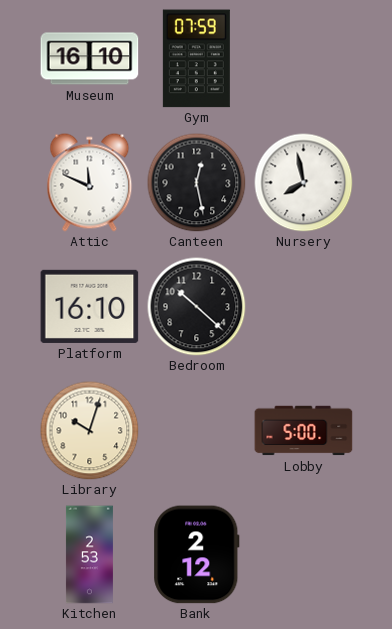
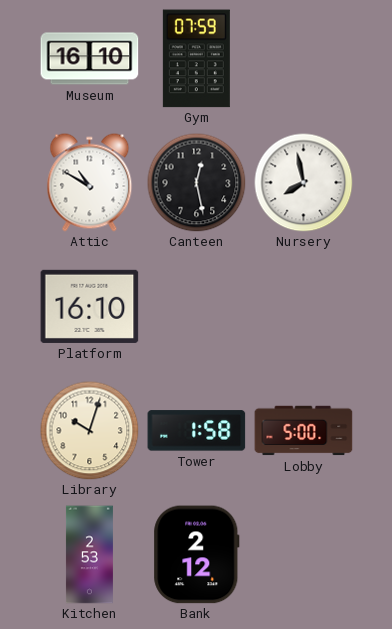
Attic: 11:49 -> 10:50
Bedroom: 10:22 -> none
Tower: none -> 1:58
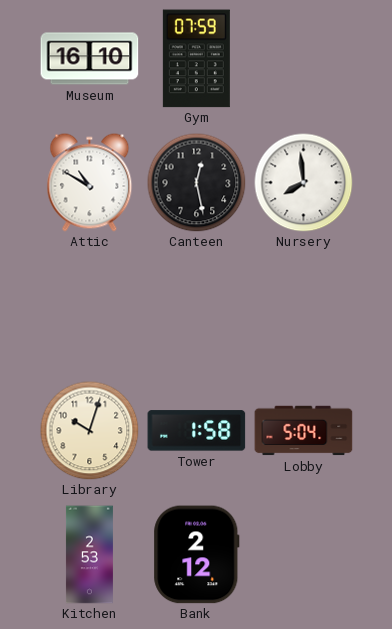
Nursery: 7:58 -> 7:59
Platform: 16:10 -> none
Lobby: 5:00 -> 5:04
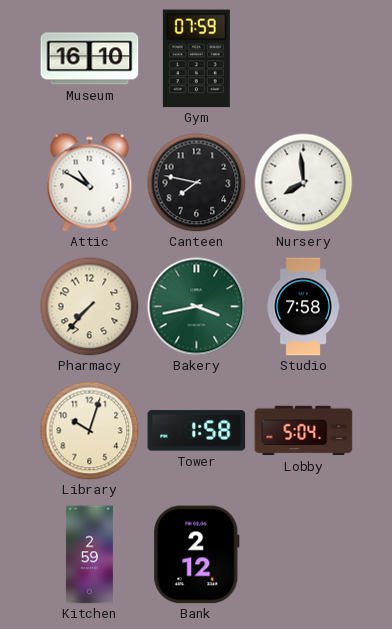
Canteen: 12:28 -> 7:47
Pharmacy: none -> 7:37
Bakery: none -> 3:43
Studio: none -> 7:58
Kitchen: 2:53 -> 2:59
